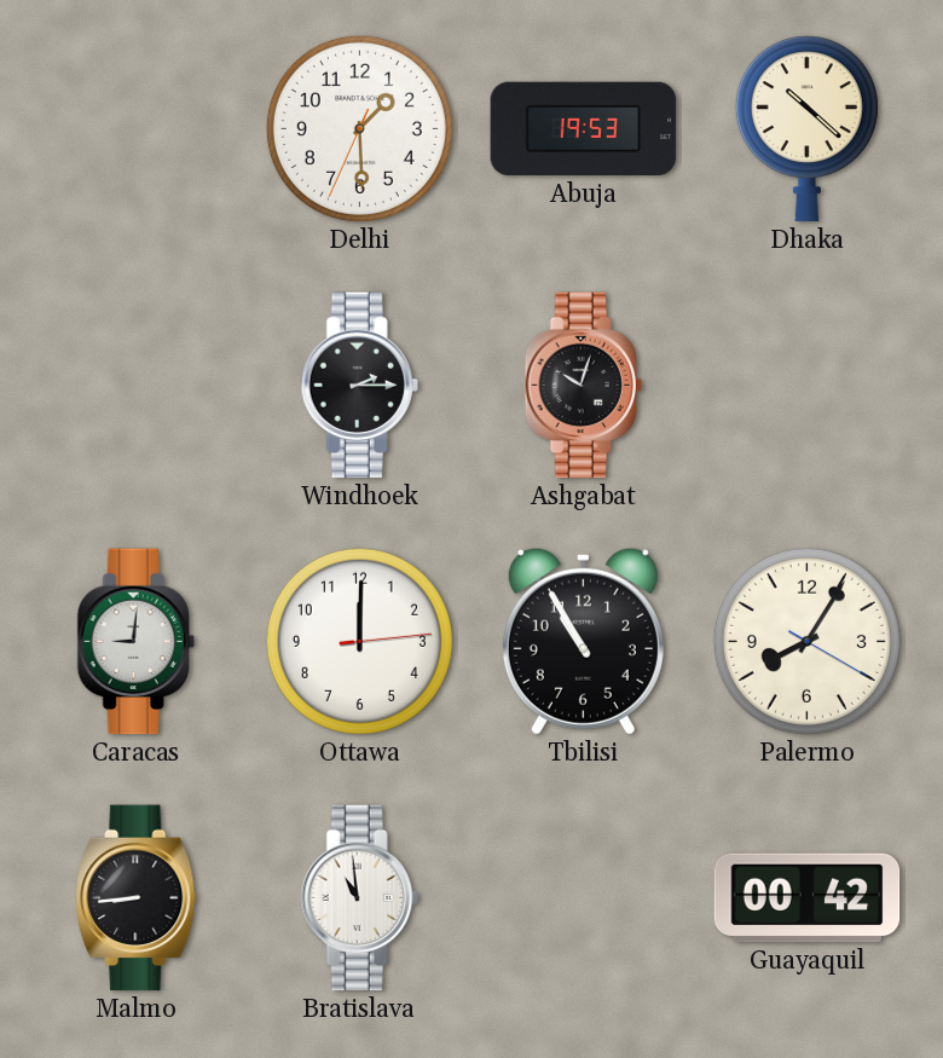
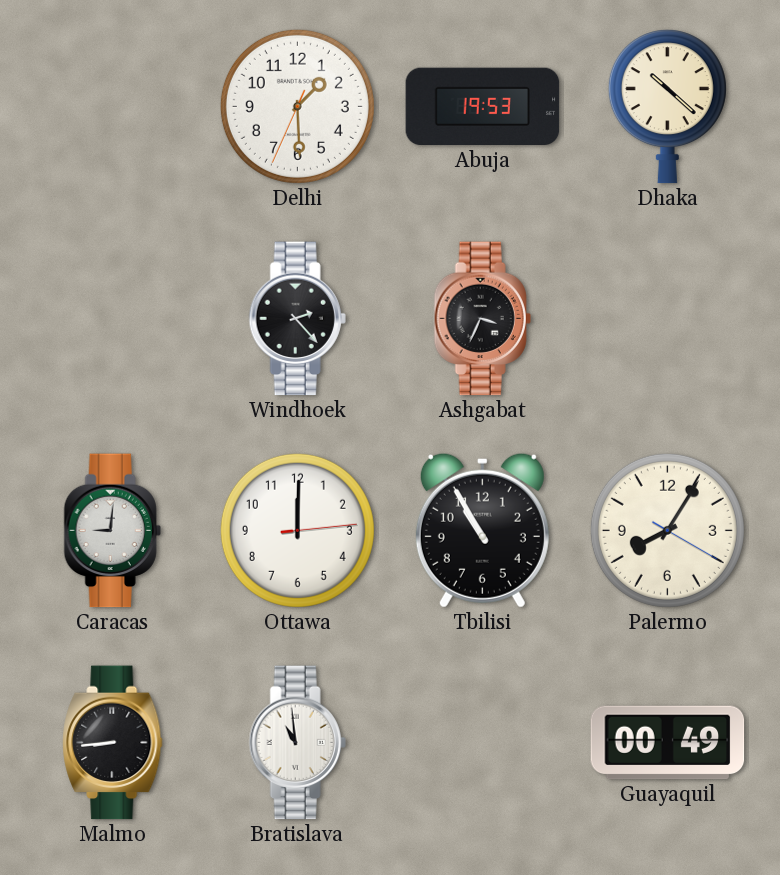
Windhoek: 2:15 -> 2:23
Ashgabat: 10:03 -> 3:34
Guayaquil: 00:42 -> 00:49
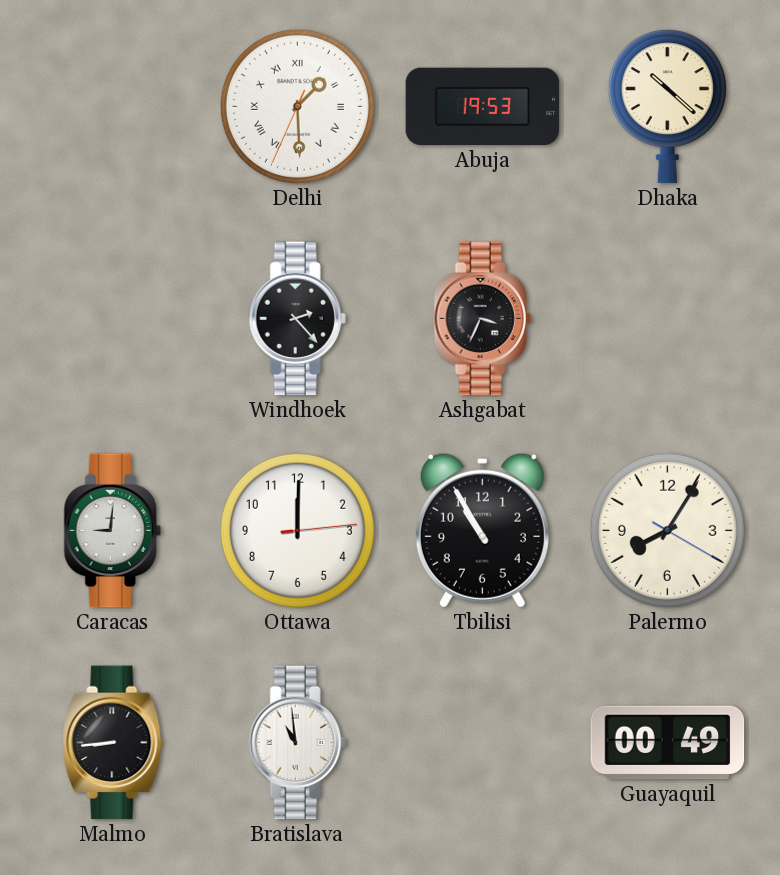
Delhi numerals: Arabic -> Roman
